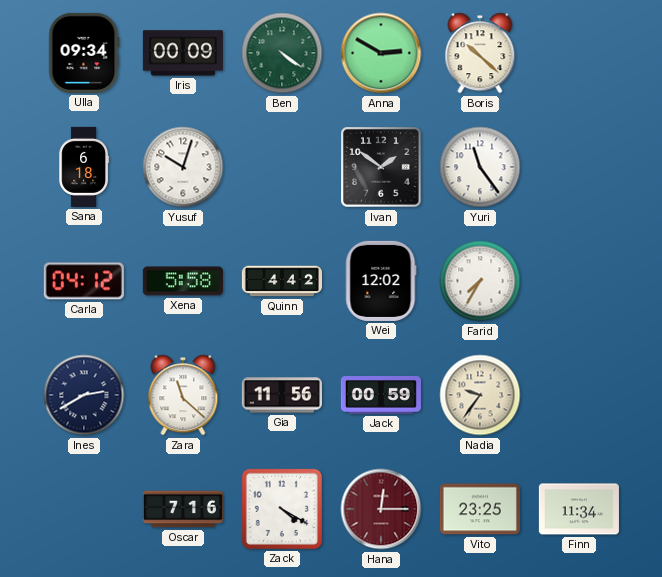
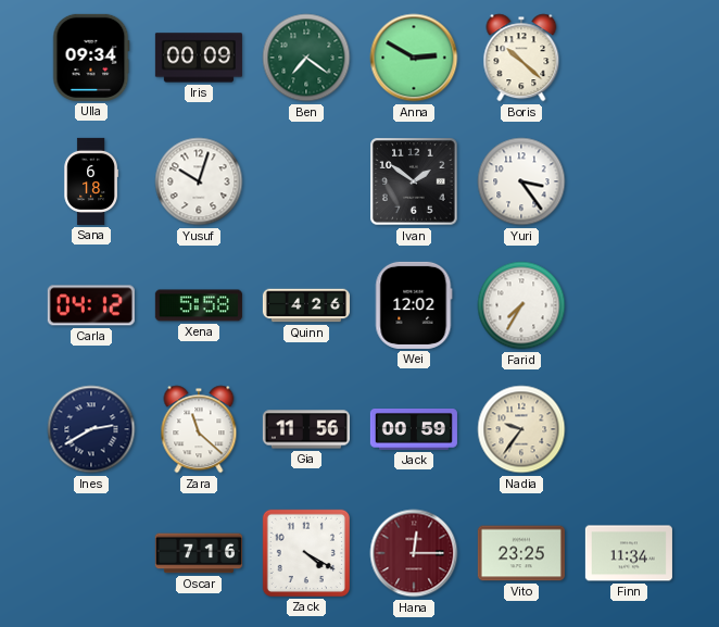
Ben: 4:21 -> 7:21
Yuri: 11:24 -> 3:24
Quinn: 4:42 -> 4:26
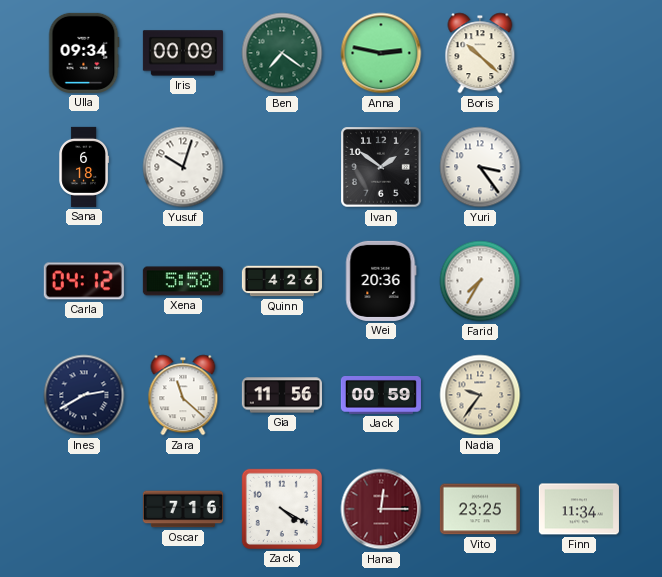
Anna: 2:50 -> 2:47
Wei: 12:02 -> 20:36
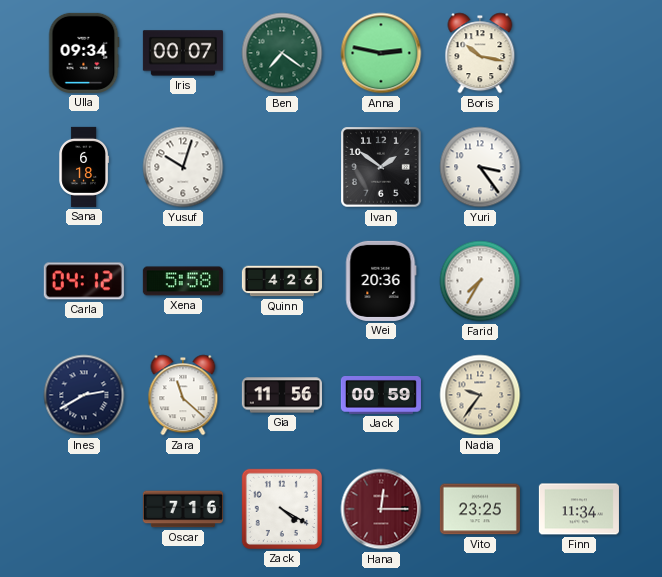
Iris: 00:09 -> 00:07
Boris: 10:22 -> 10:17
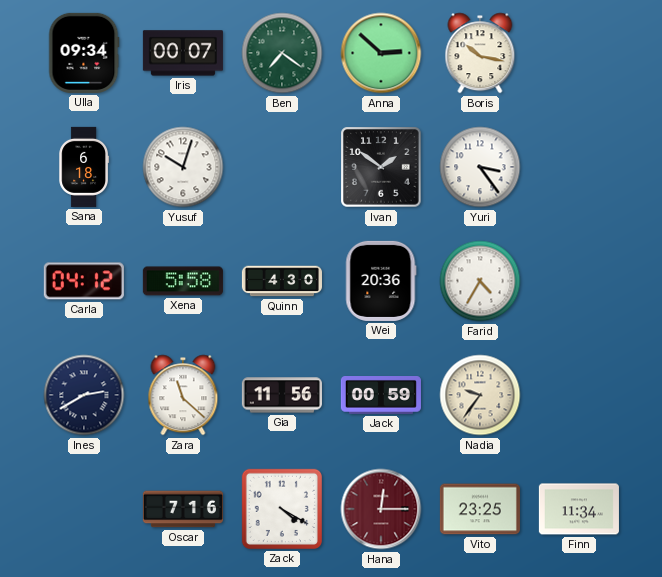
Anna: 2:47 -> 2:52
Quinn: 4:26 -> 4:30
Farid: 7:35 -> 4:35
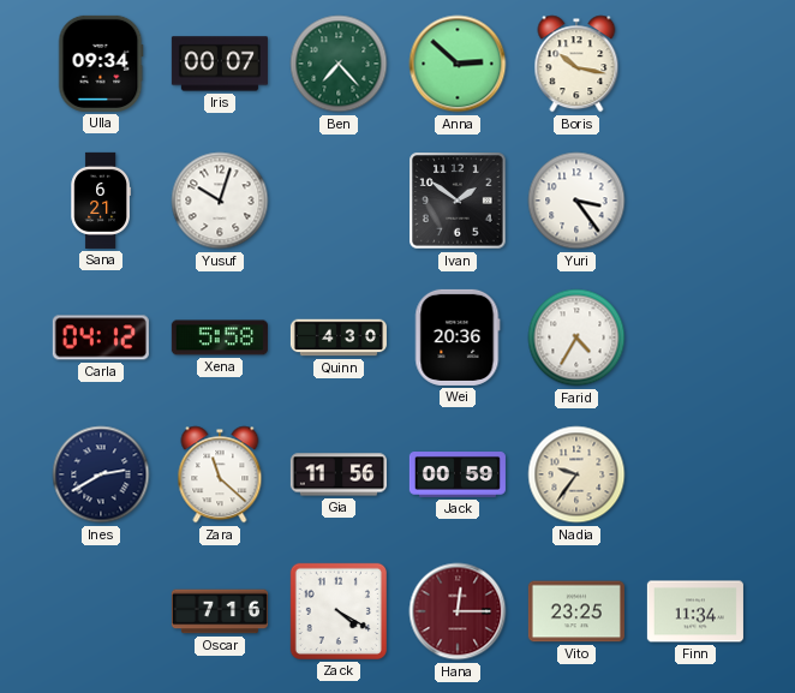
Ben: 7:21 -> 7:23
Sana: 6:18 -> 6:21
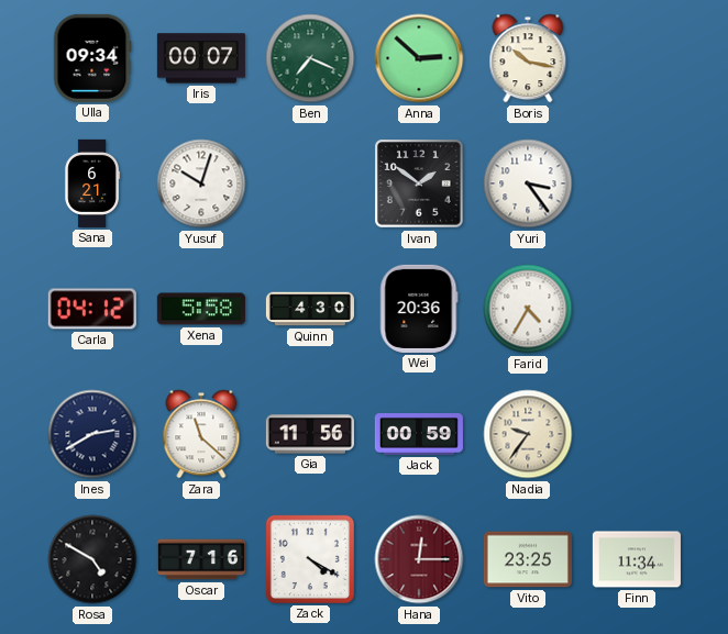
Ben: 7:23 -> 7:19
Rosa: none -> 4:50
